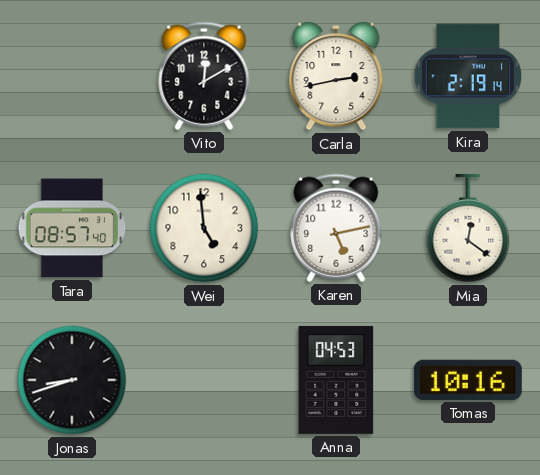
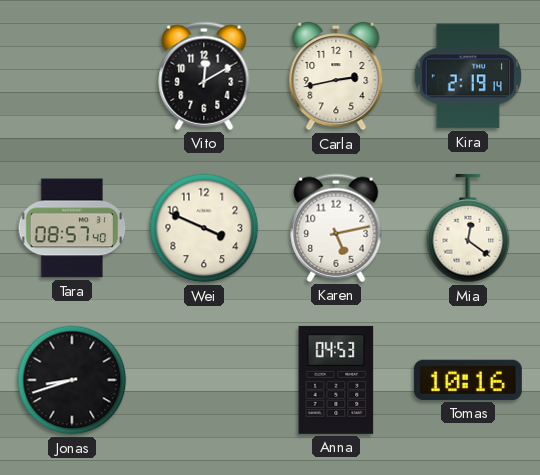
Wei: 4:59 -> 3:49
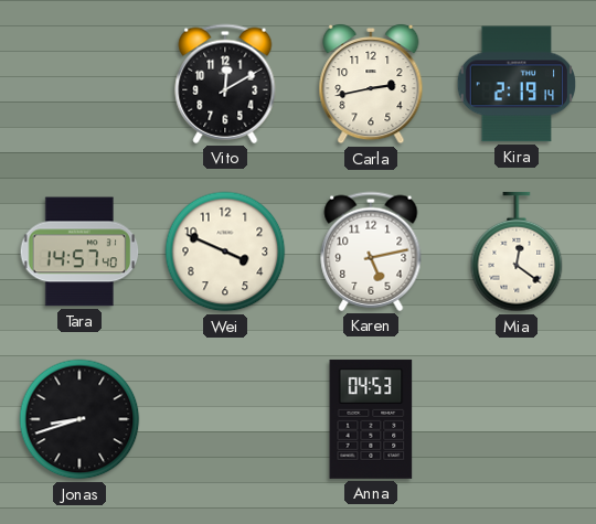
Tara: 08:57 -> 14:57
Tomas: 10:16 -> none
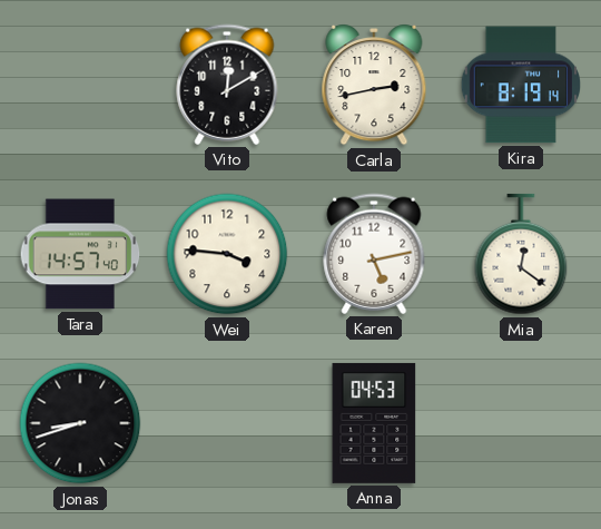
Kira: 2:19 -> 8:19
Wei: 3:49 -> 3:46
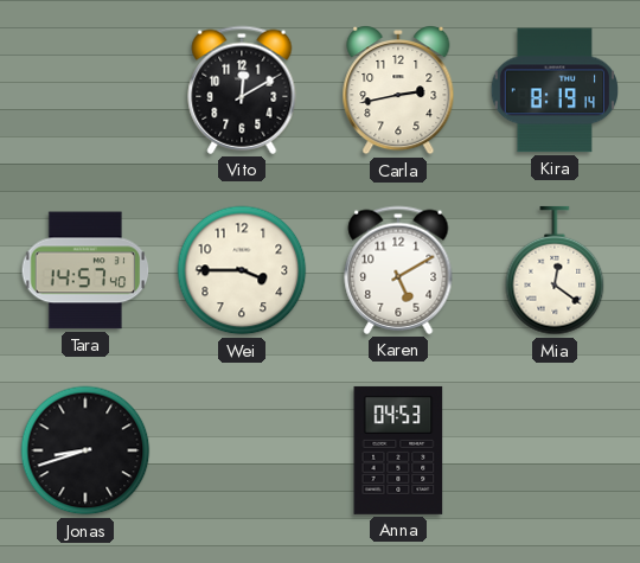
Wei: 3:46 -> 3:45
Karen: 5:13 -> 5:10
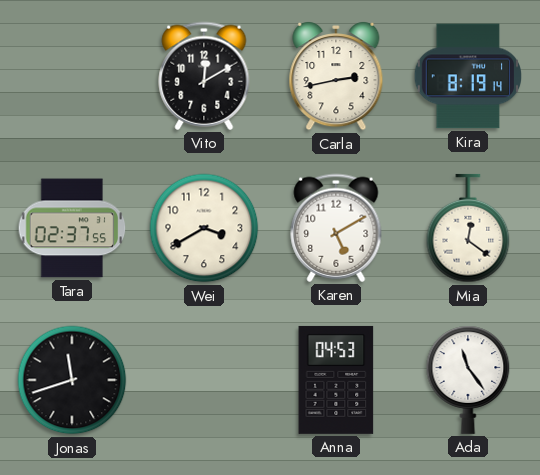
Tara: 14:57 -> 02:37
Wei: 3:45 -> 3:40
Jonas: 8:42 -> 11:42
Ada: none -> 11:24
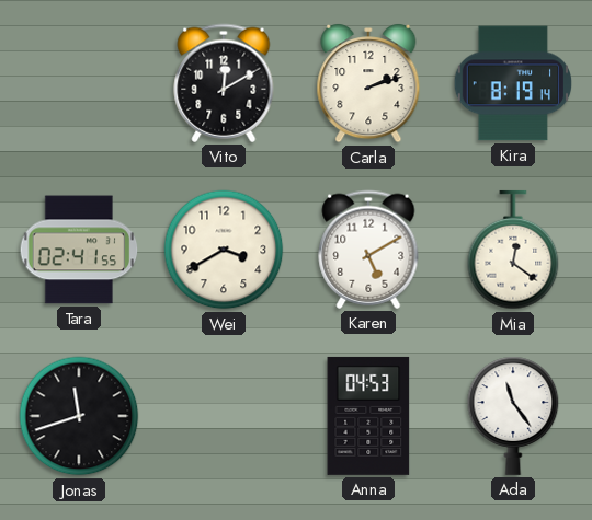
Carla: 2:43 -> 2:12
Tara: 02:37 -> 02:41
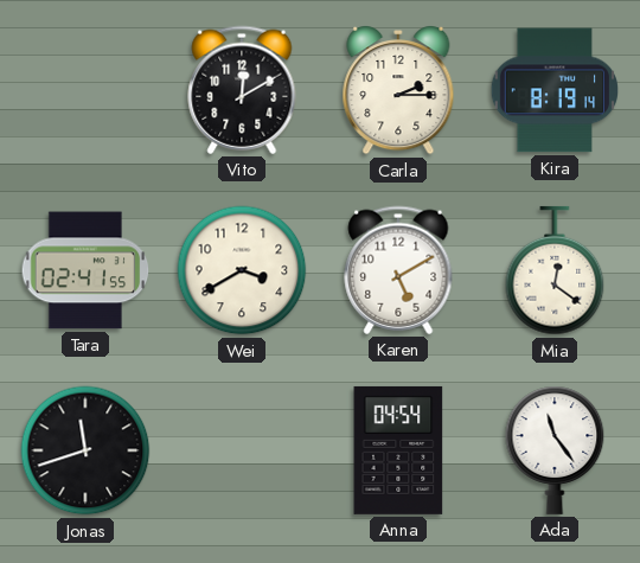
Carla: 2:12 -> 2:15
Anna: 04:53 -> 04:54
